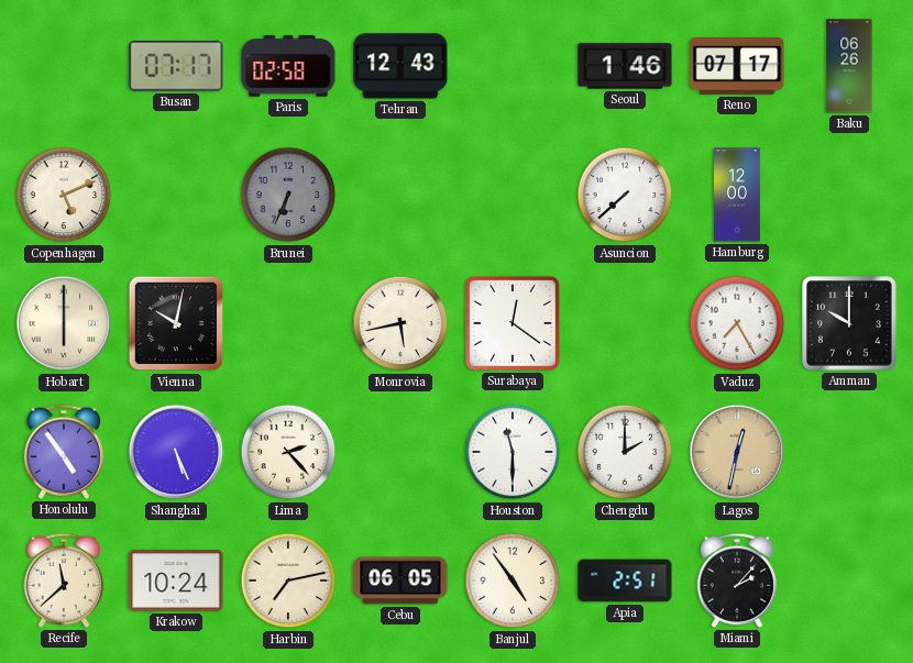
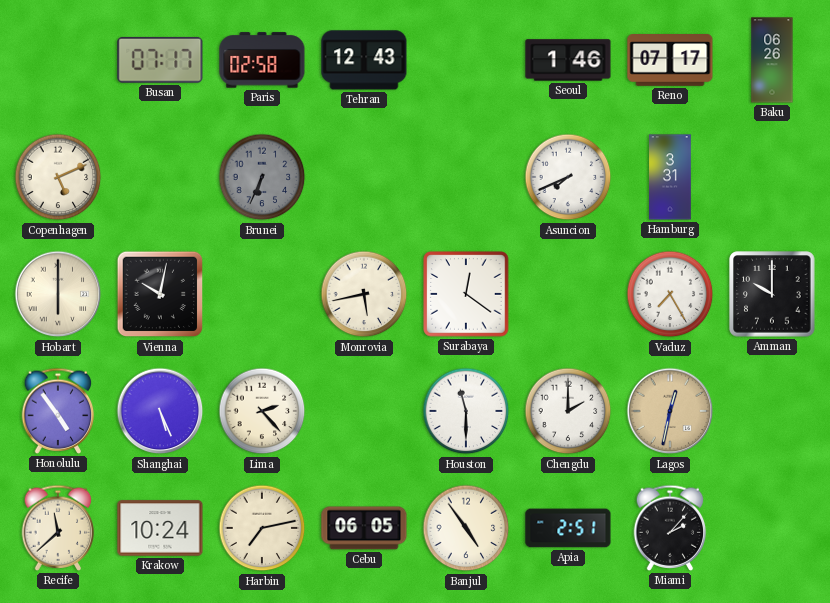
Asuncion: 7:38 -> 7:41
Hamburg: 12:00 -> 3:31
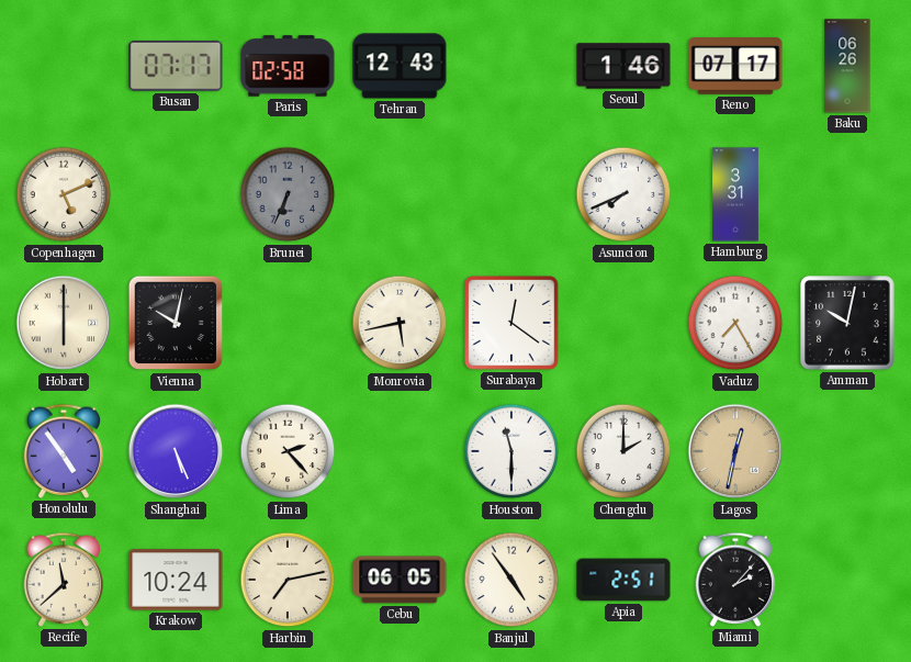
Amman: 10:00 -> 10:02
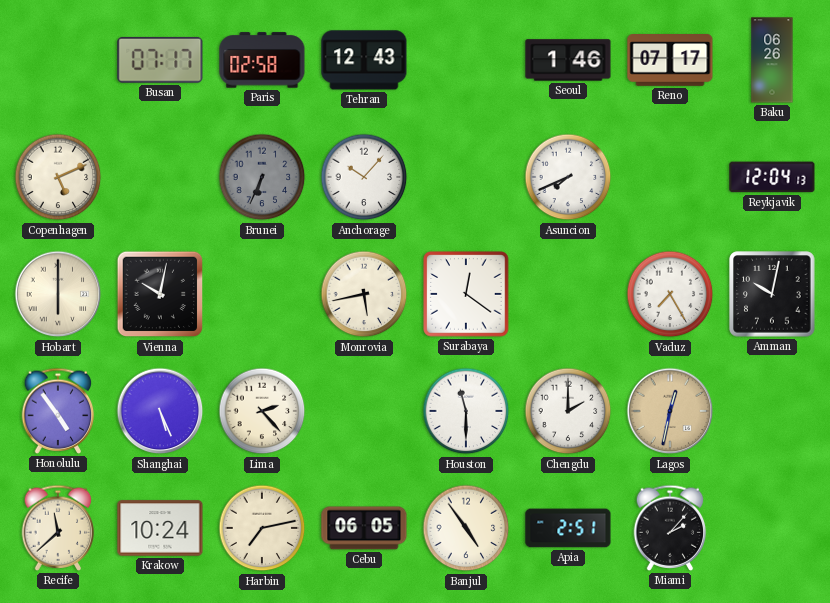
Anchorage: none -> 10:07
Hamburg: 3:31 -> none
Reykjavik: none -> 12:04
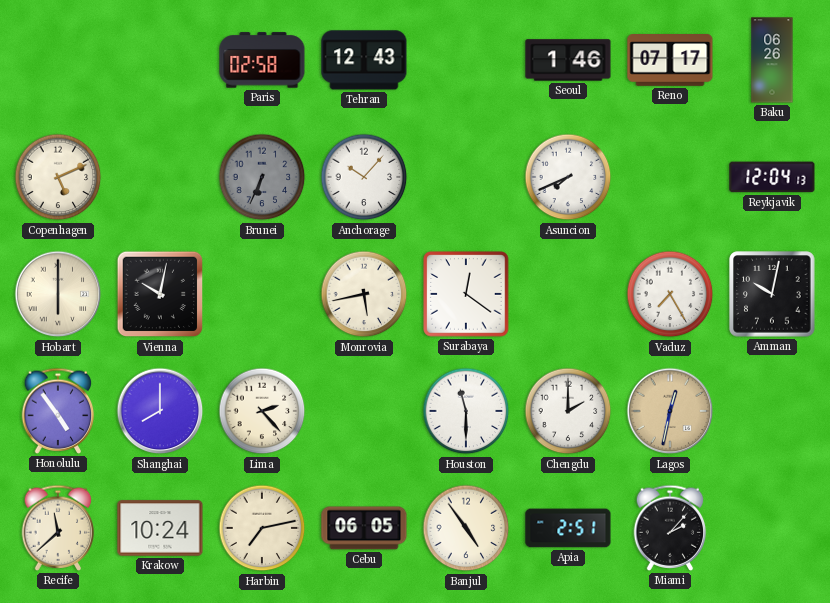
Busan: 07:17 -> none
Shanghai: 5:26 -> 8:00
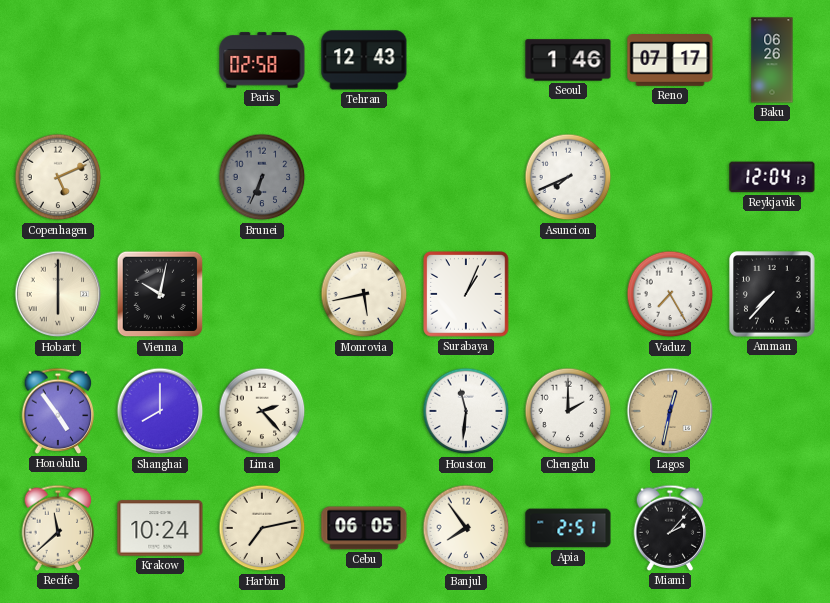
Anchorage: 10:07 -> none
Surabaya: 12:21 -> 1:04
Amman: 10:02 -> 7:37
Houston: 11:30 -> 11:31
Banjul: 4:54 -> 7:54
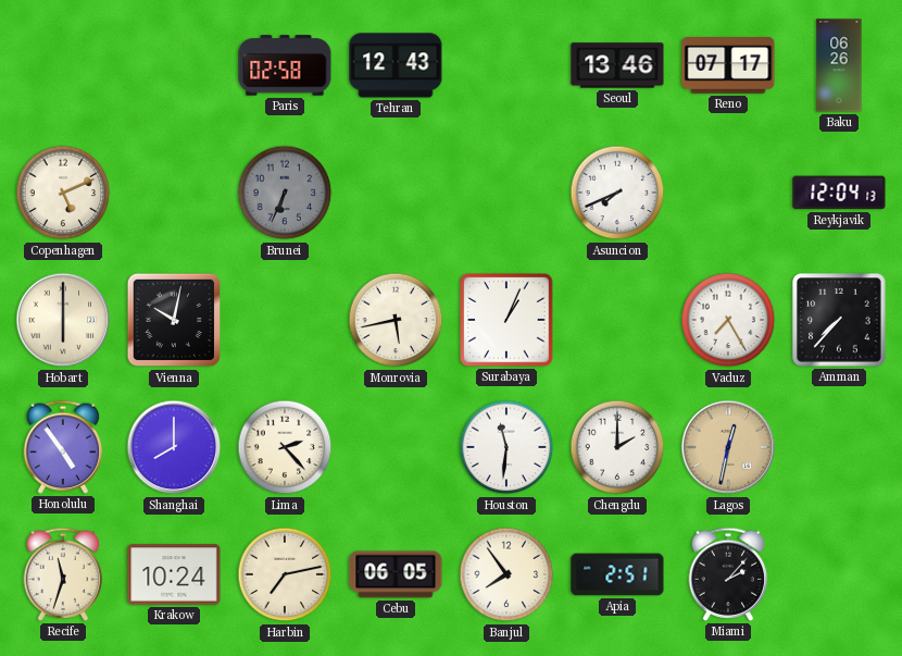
Seoul: 1:46 -> 13:46
Recife: 11:38 -> 11:33
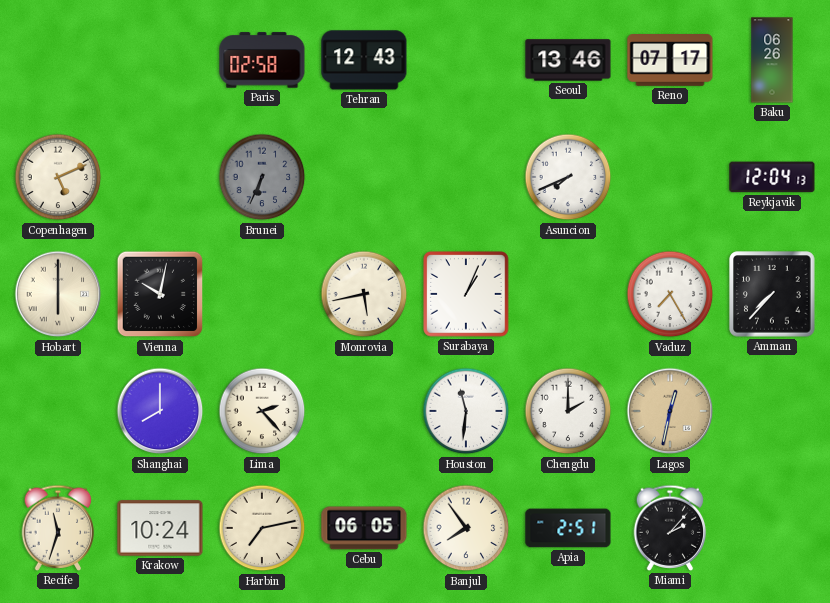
Honolulu: 4:54 -> none
